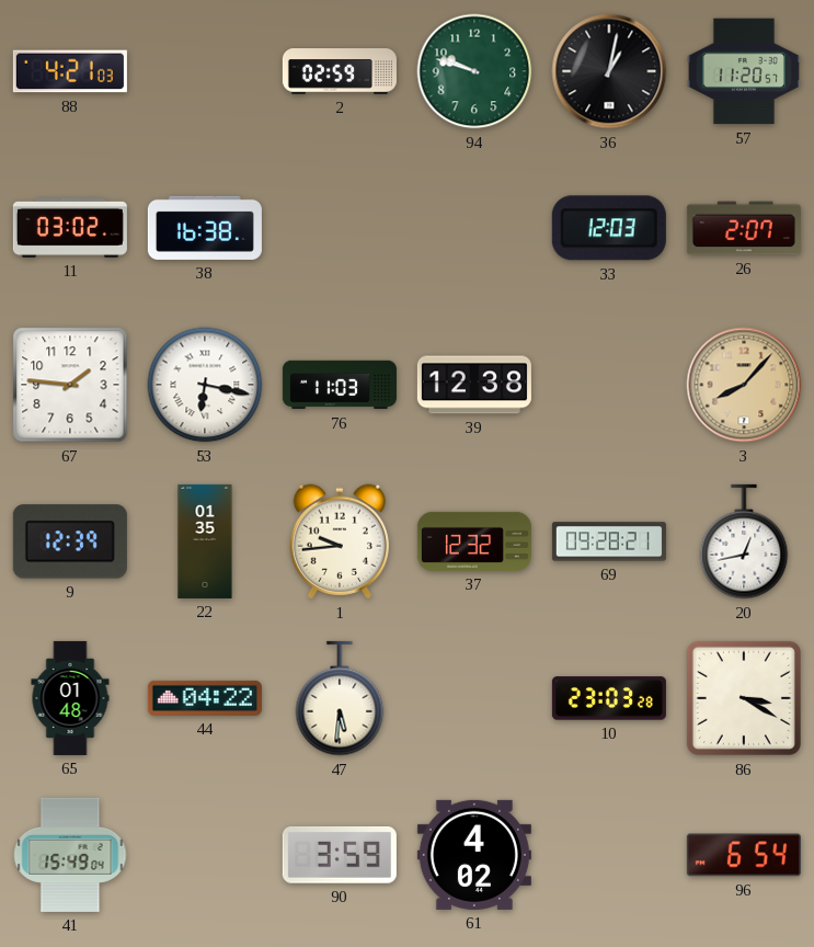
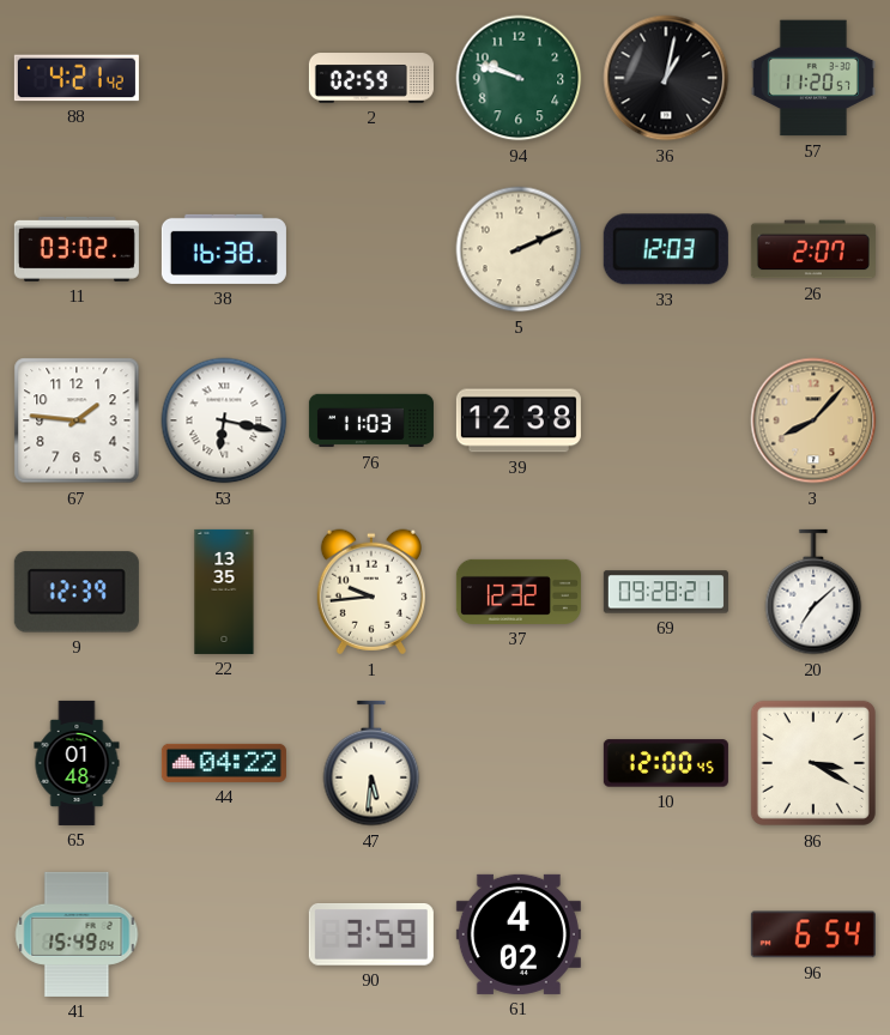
88: 4:21:03 -> 4:21:42
5: none -> 2:11
22: 01:35 -> 13:35
20: 12:43 -> 7:08
10: 23:03 -> 12:00
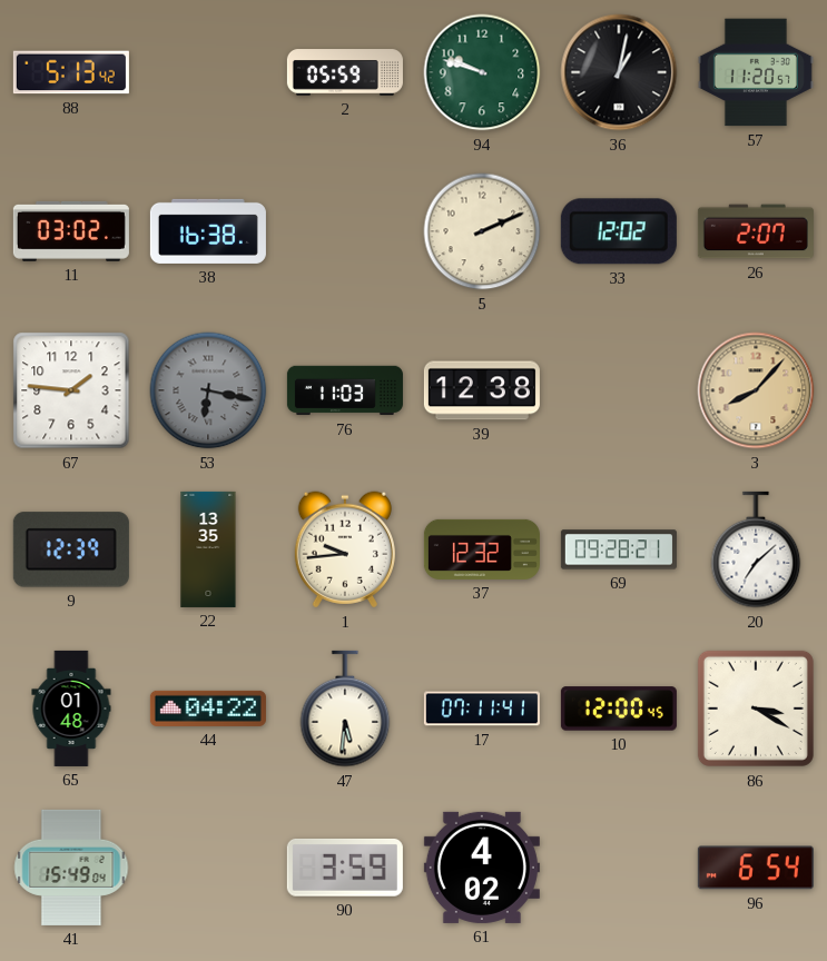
88: 4:21 -> 5:13
2: 02:59 -> 05:59
33: 12:03 -> 12:02
53 dial: white -> grey
17: none -> 07:11
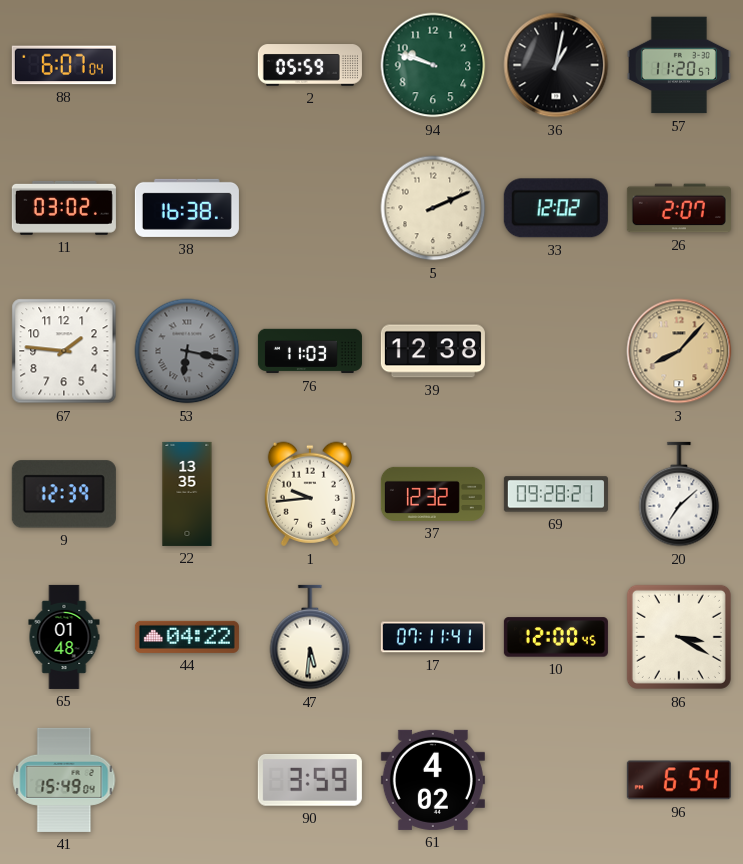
88: 5:13 -> 6:07
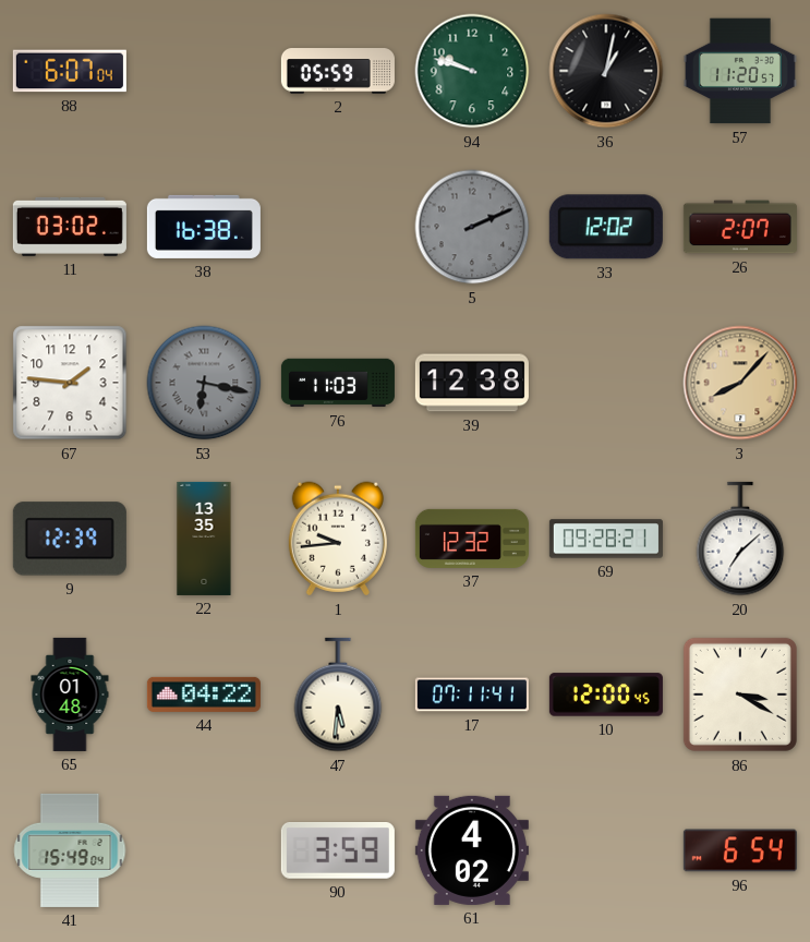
5 dial: cream -> grey
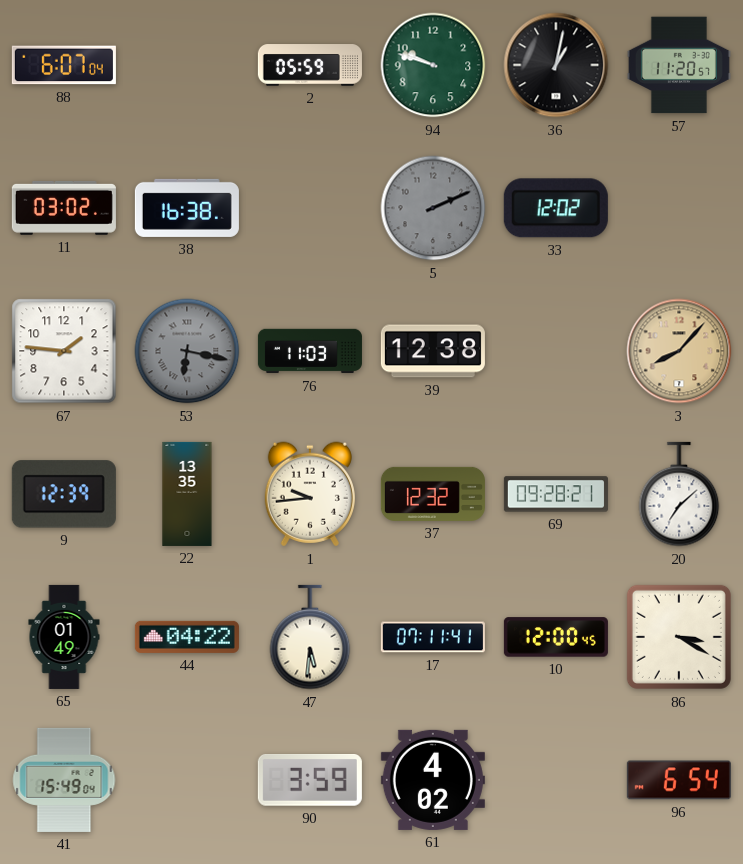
26: 2:07 -> none
65: 01:48 -> 01:49
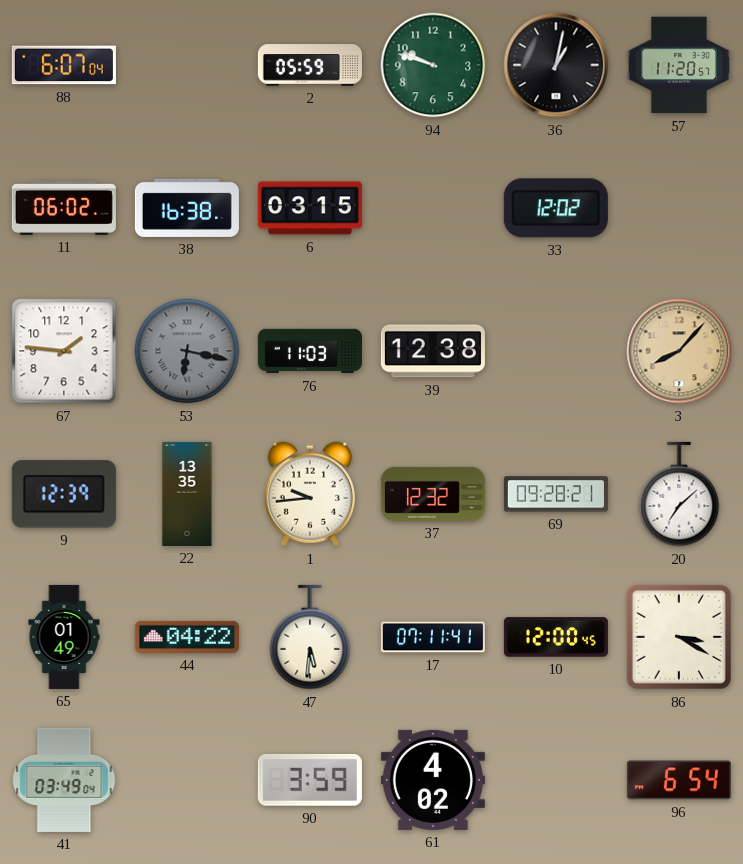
11: 03:02 -> 06:02
6: none -> 03:15
5: 2:11 -> none
41: 15:49 -> 03:49
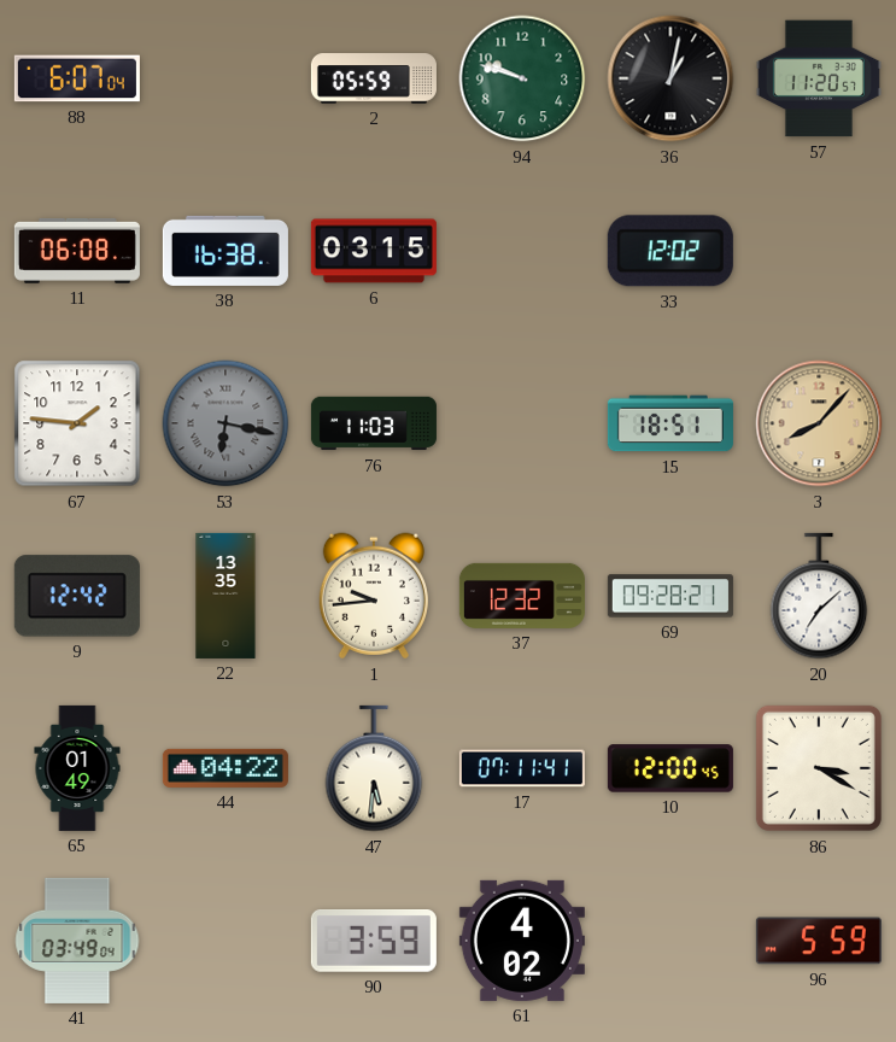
11: 06:02 -> 06:08
39: 12:38 -> none
15: none -> 18:51
9: 12:39 -> 12:42
96: 6:54 -> 5:59
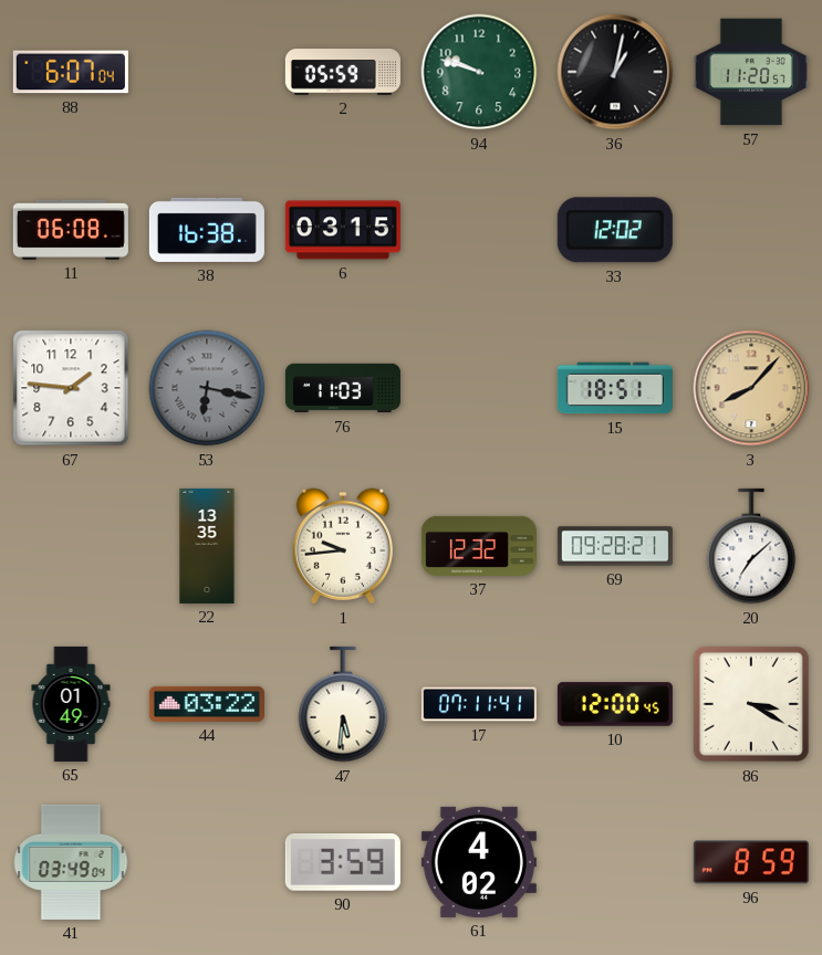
9: 12:42 -> none
44: 04:22 -> 03:22
96: 5:59 -> 8:59
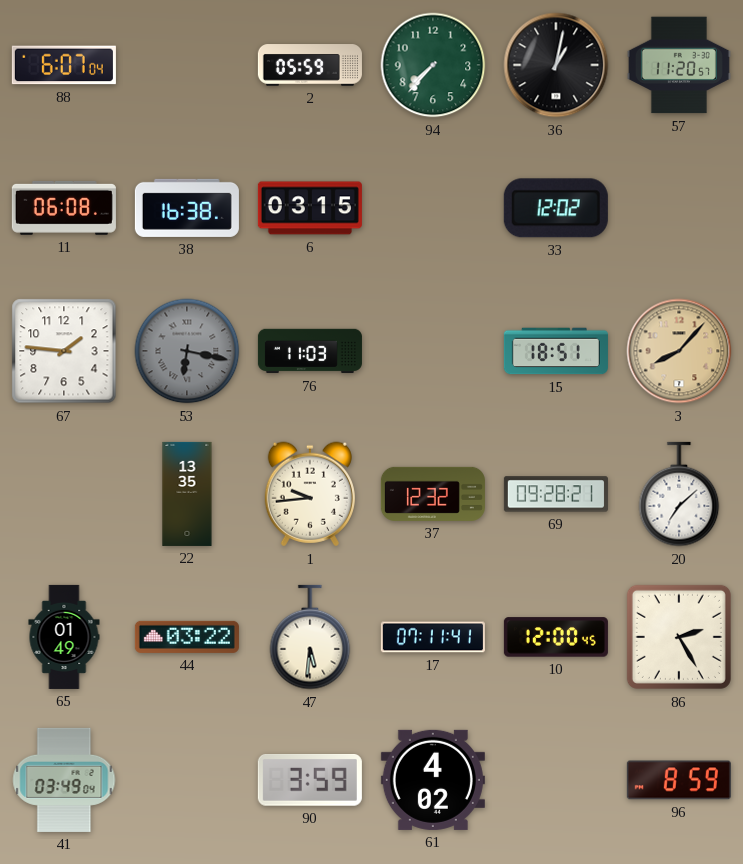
94: 9:48 -> 7:37
86: 3:20 -> 2:25
